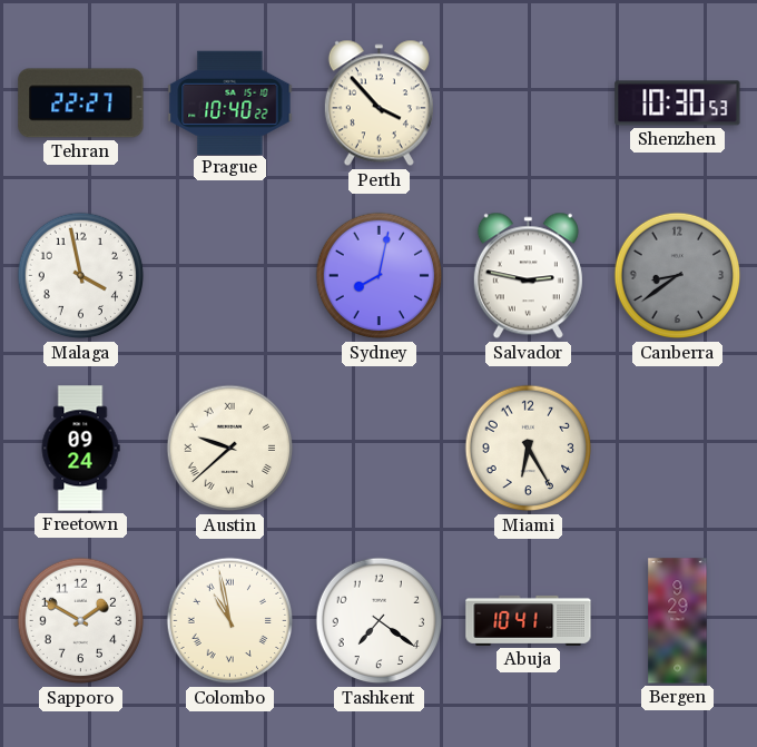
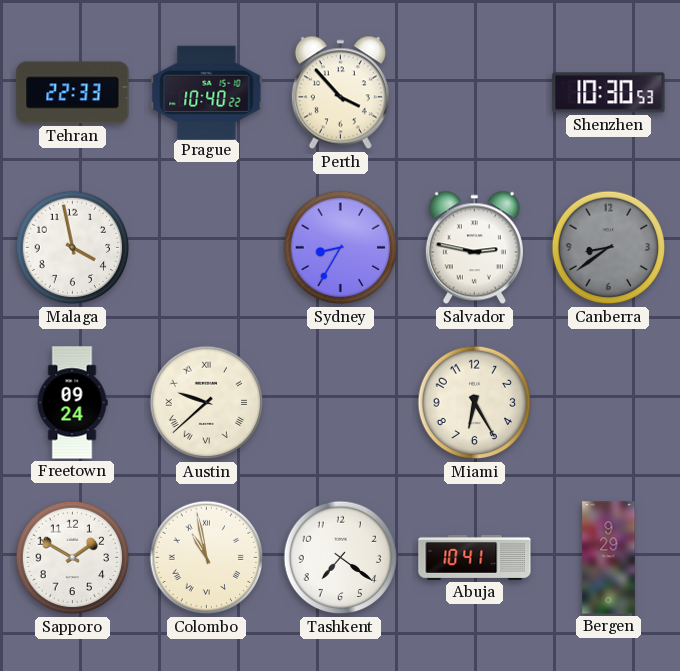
Tehran: 22:27 -> 22:33
Sydney: 8:02 -> 8:35
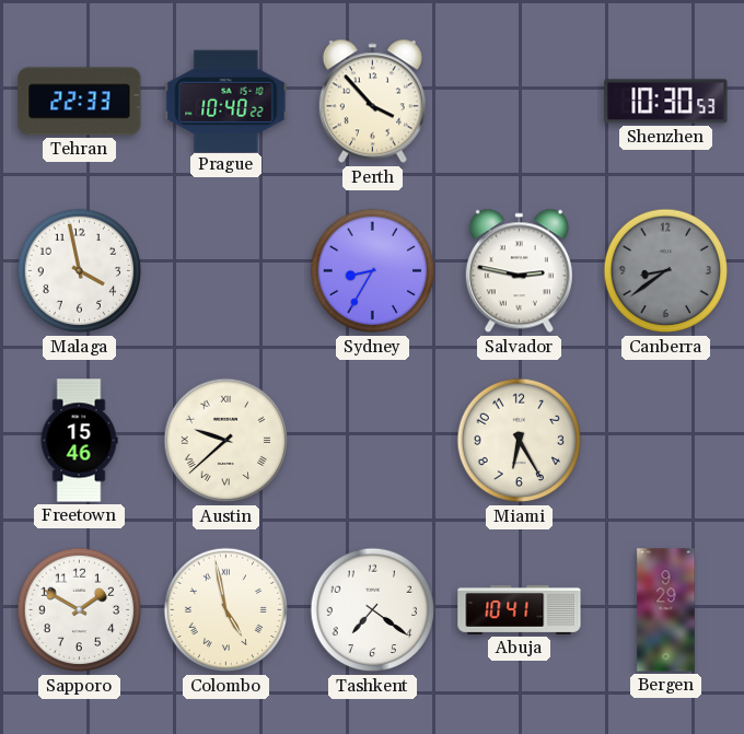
Freetown: 09:24 -> 15:46
Colombo: 10:58 -> 4:58
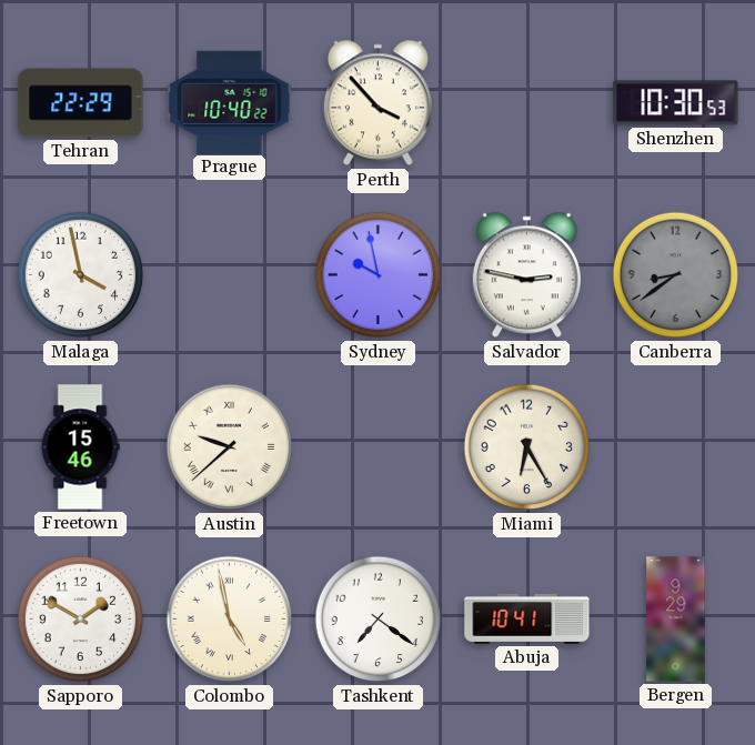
Tehran: 22:33 -> 22:29
Sydney: 8:35 -> 9:58
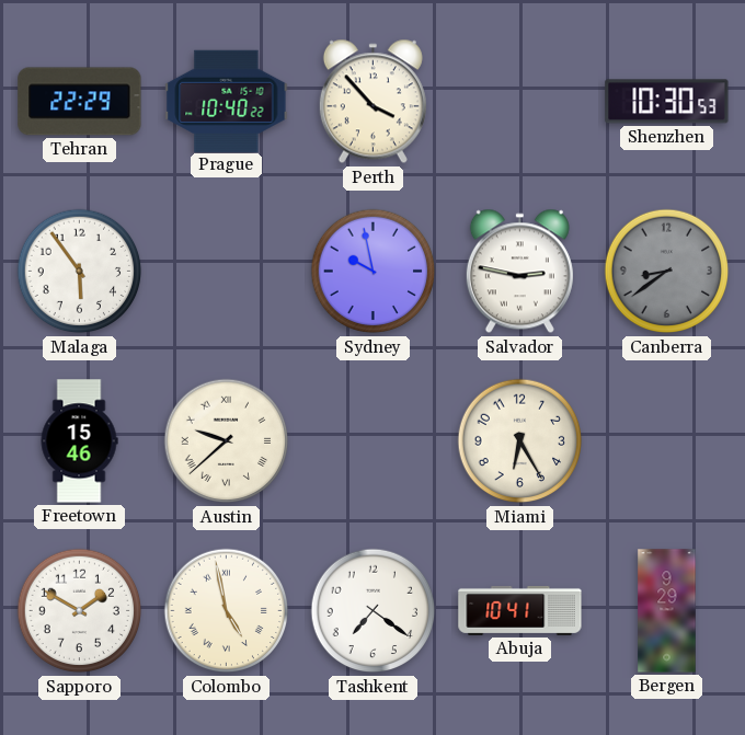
Malaga: 3:58 -> 5:54
